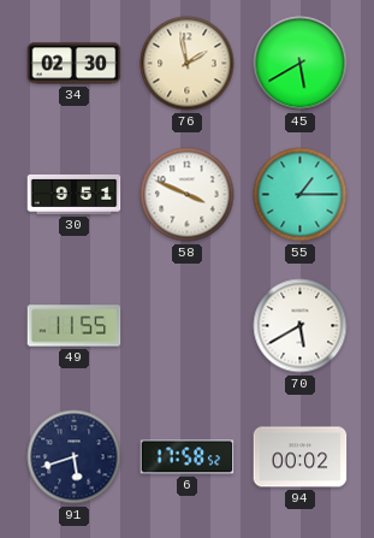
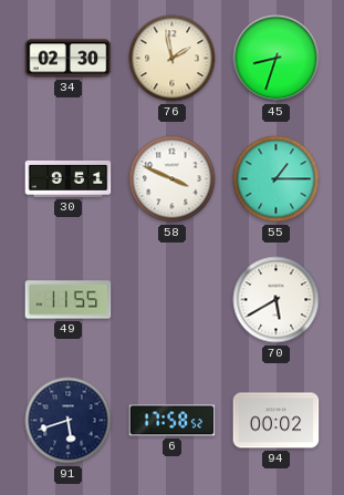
45: 5:40 -> 8:33
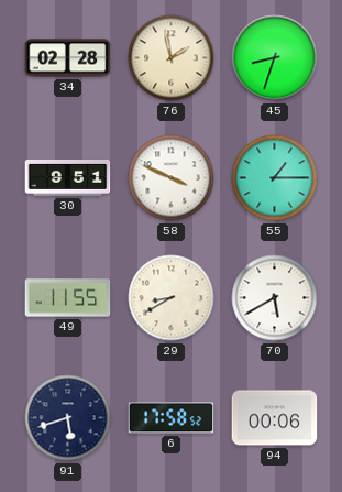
34: 02:30 -> 02:28
29: none -> 8:40
94: 00:02 -> 00:06
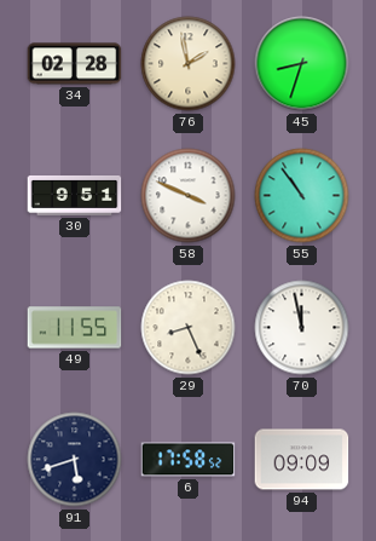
55: 1:15 -> 10:54
29: 8:40 -> 8:26
70: 5:40 -> 11:58
94: 00:06 -> 09:09
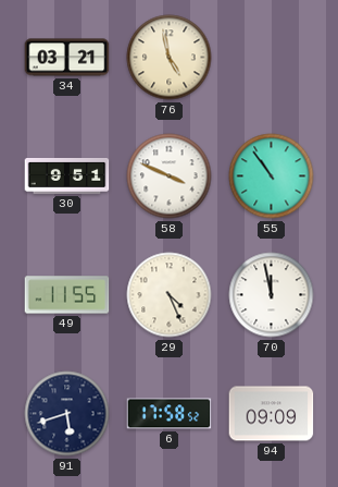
34: 02:28 -> 03:21
76: 1:58 -> 4:58
45: 8:33 -> none
29: 8:26 -> 4:26
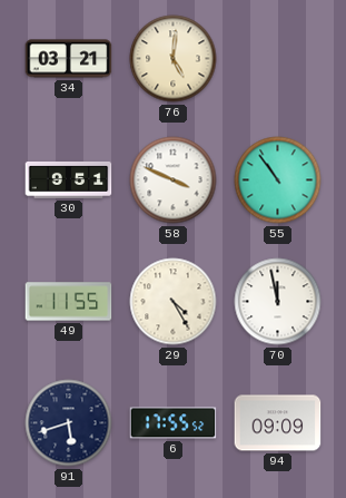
76: 4:58 -> 5:01
29: 4:26 -> 4:25
6: 17:58 -> 17:55
